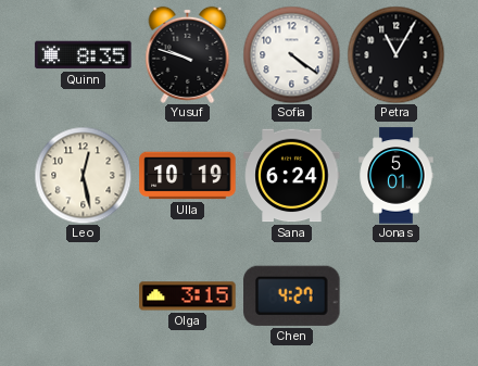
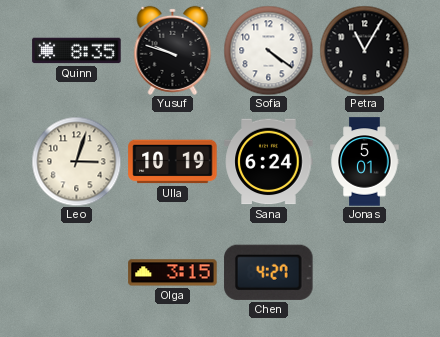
Leo: 12:28 -> 3:03
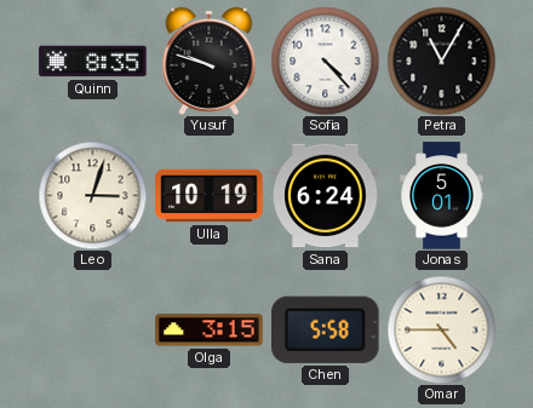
Sofia: 4:21 -> 4:23
Chen: 4:27 -> 5:58
Omar: none -> 4:45
